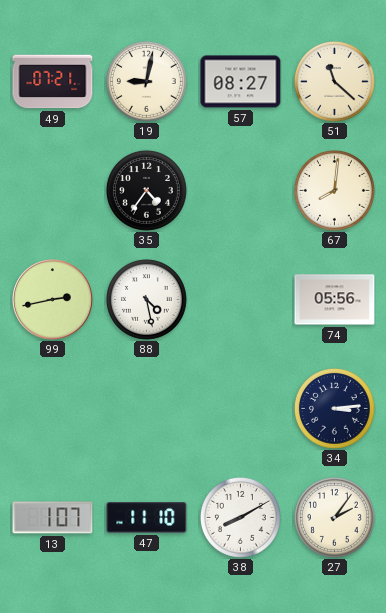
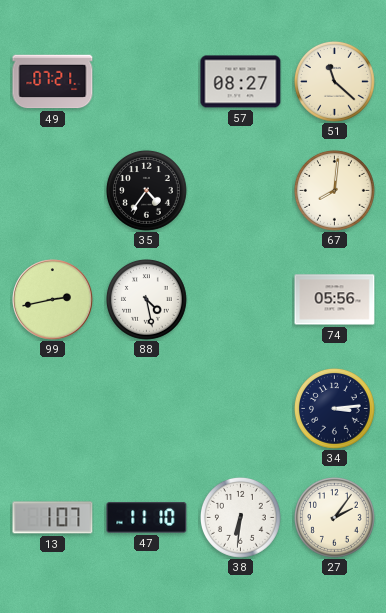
19: 9:02 -> none
38: 8:10 -> 6:31
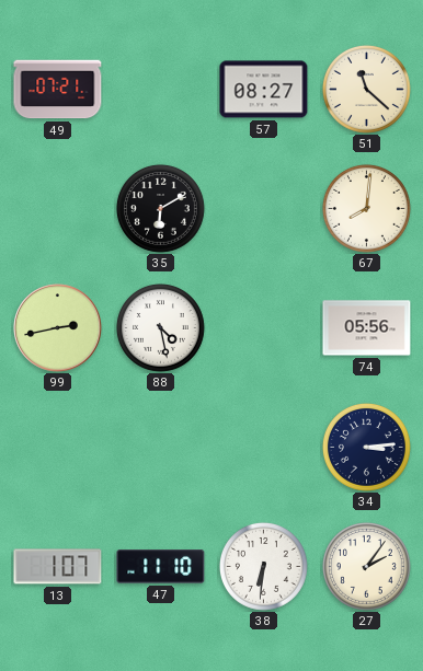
35: 4:36 -> 6:10
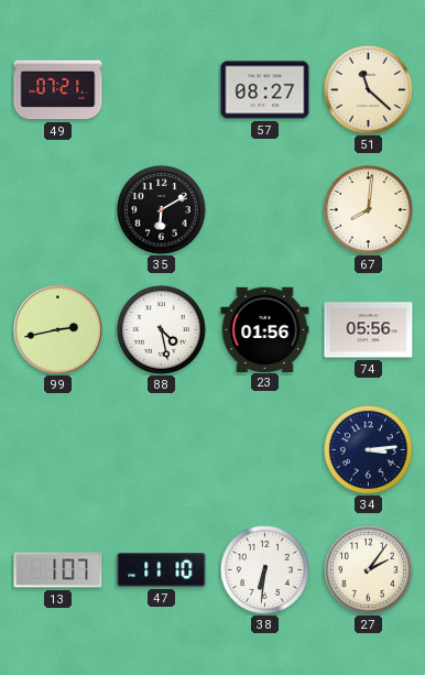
23: none -> 01:56
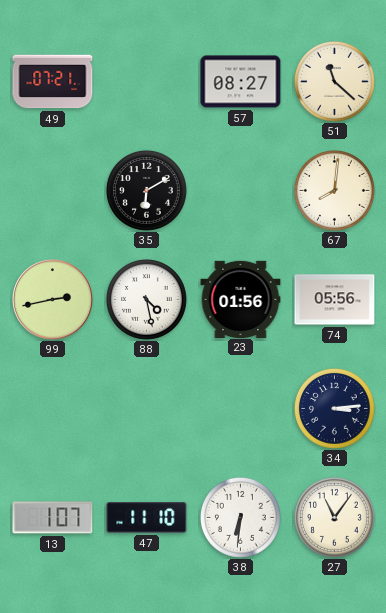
27: 2:06 -> 11:06
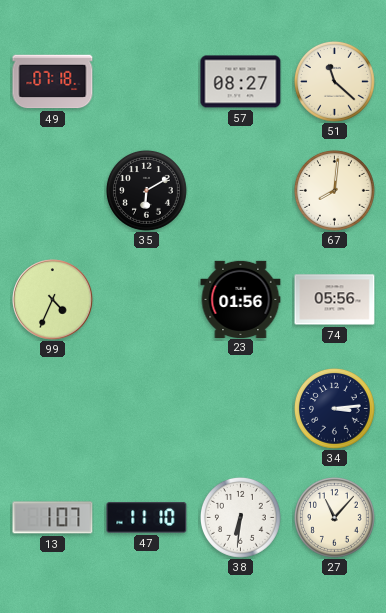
49: 07:21 -> 07:18
99: 2:43 -> 4:34
88: 4:28 -> none
27: 11:06 -> 11:07
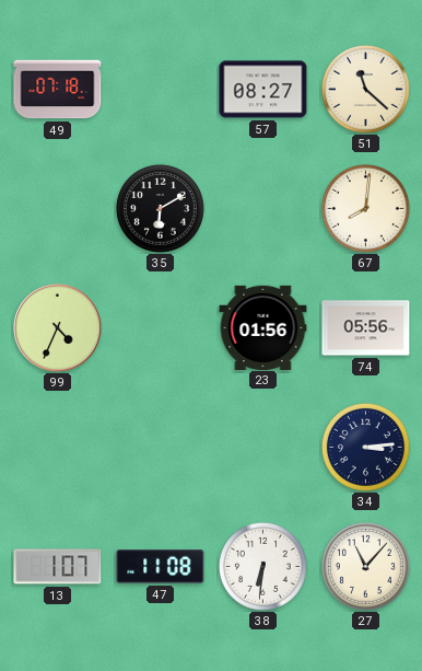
47: 11:10 -> 11:08
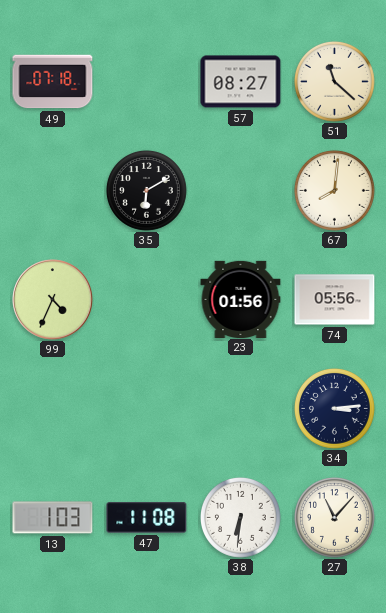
13: 1:07 -> 1:03
